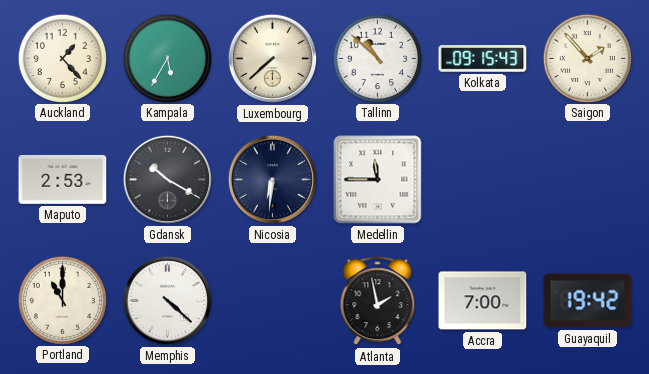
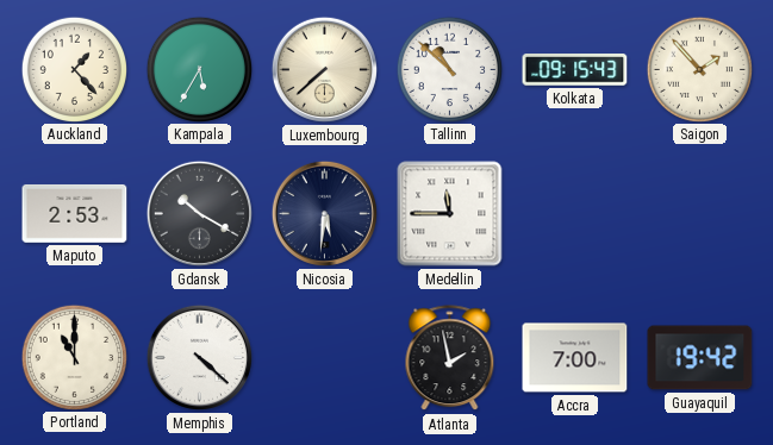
Nicosia: 6:31 -> 5:31
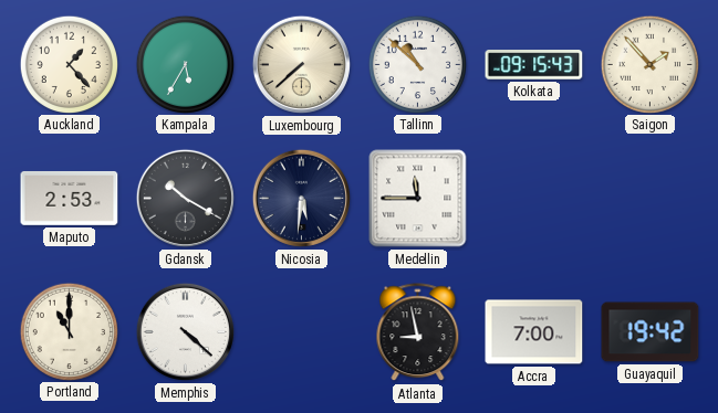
Atlanta: 1:58 -> 8:58
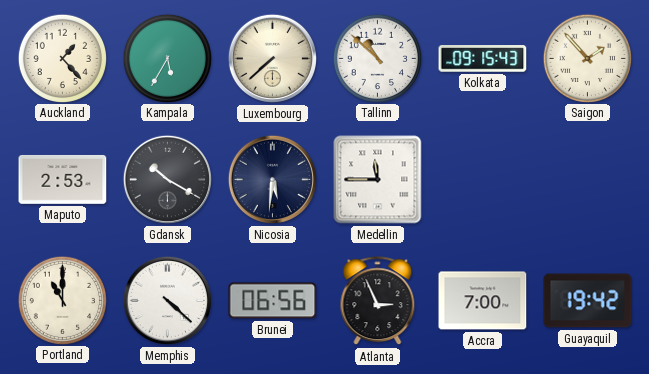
Brunei: none -> 06:56
Atlanta: 8:58 -> 2:56
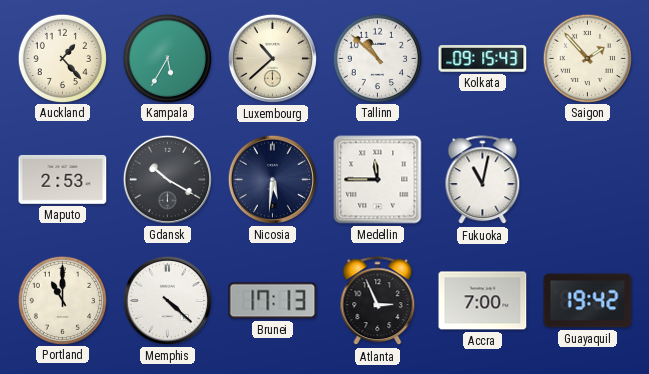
Luxembourg: 7:38 -> 10:38
Fukuoka: none -> 11:02
Brunei: 06:56 -> 17:13
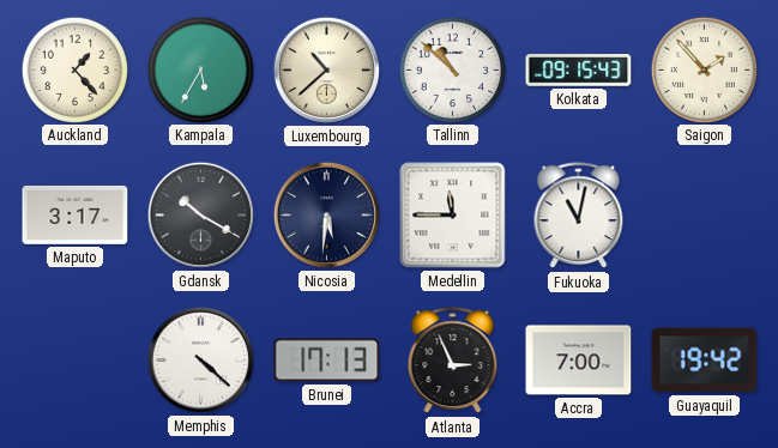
Maputo: 2:53 -> 3:17
Portland: 11:00 -> none
